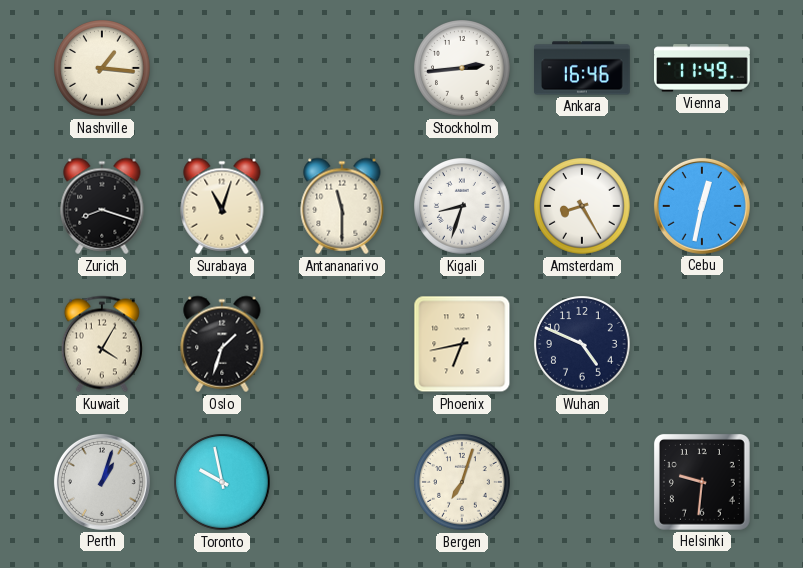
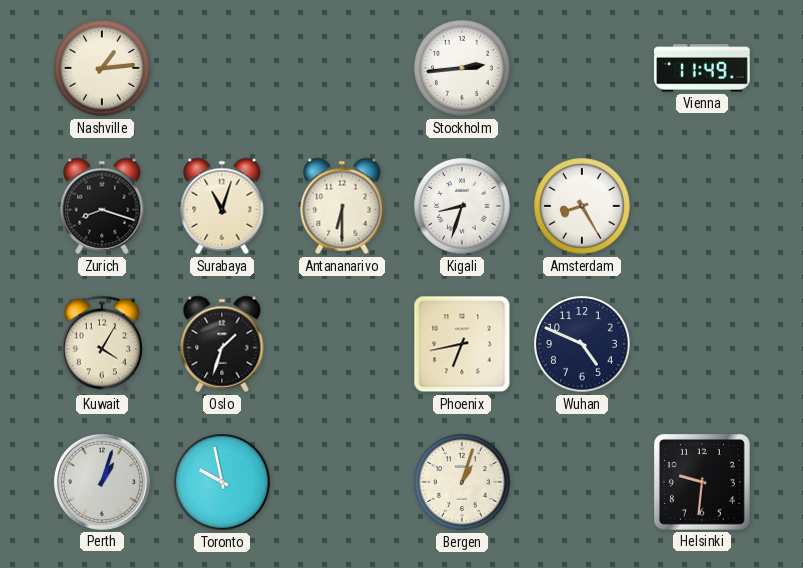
Nashville: 1:16 -> 1:14
Ankara: 16:46 -> none
Antananarivo: 11:30 -> 6:30
Cebu: 12:32 -> none
Bergen: 7:03 -> 1:03
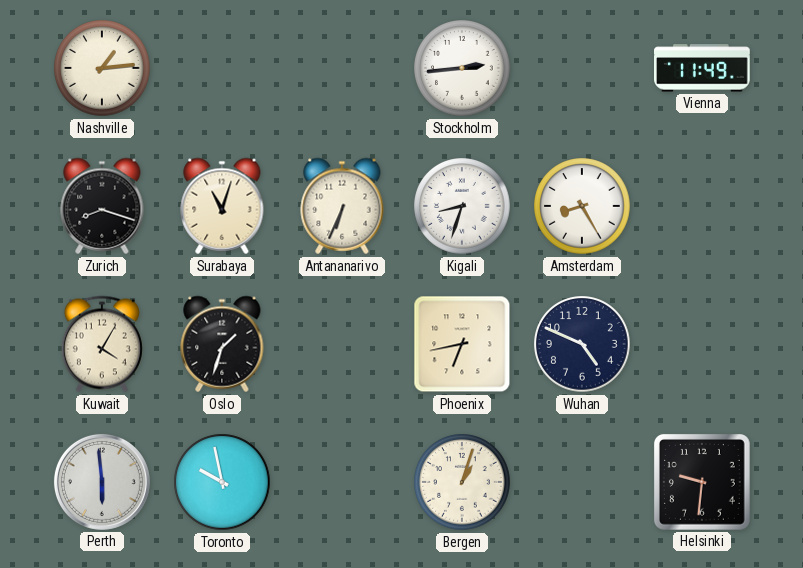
Antananarivo: 6:30 -> 6:34
Perth: 1:03 -> 5:59
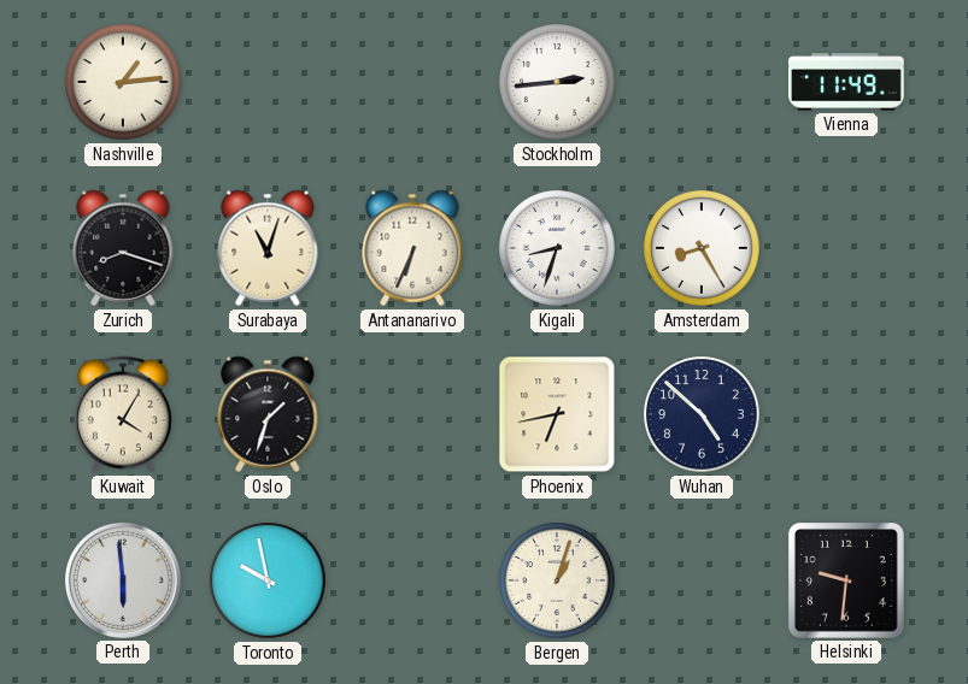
Wuhan: 4:49 -> 4:52
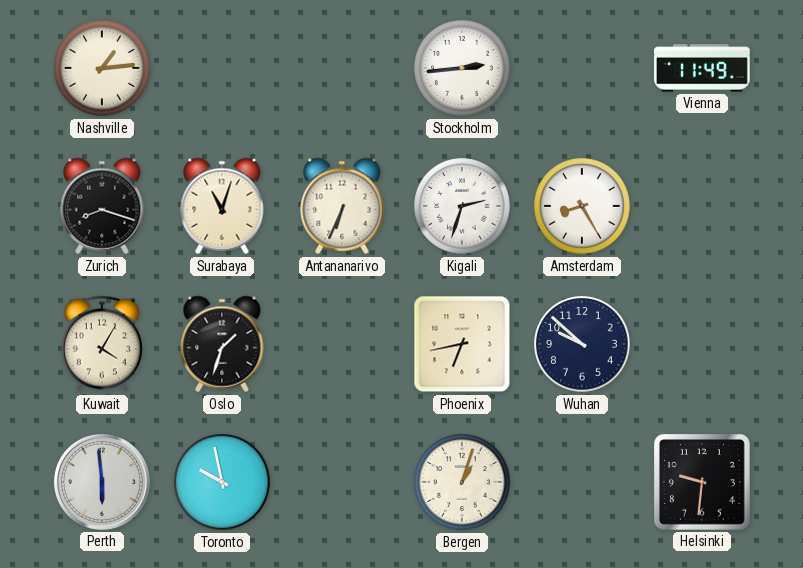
Kigali: 8:33 -> 2:33
Wuhan: 4:52 -> 9:52
